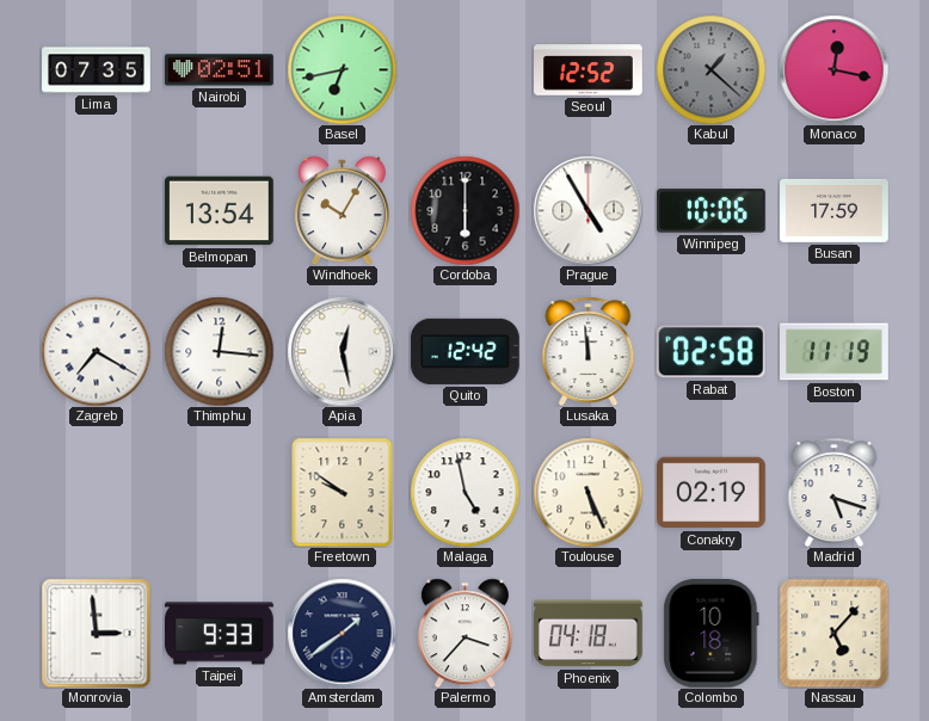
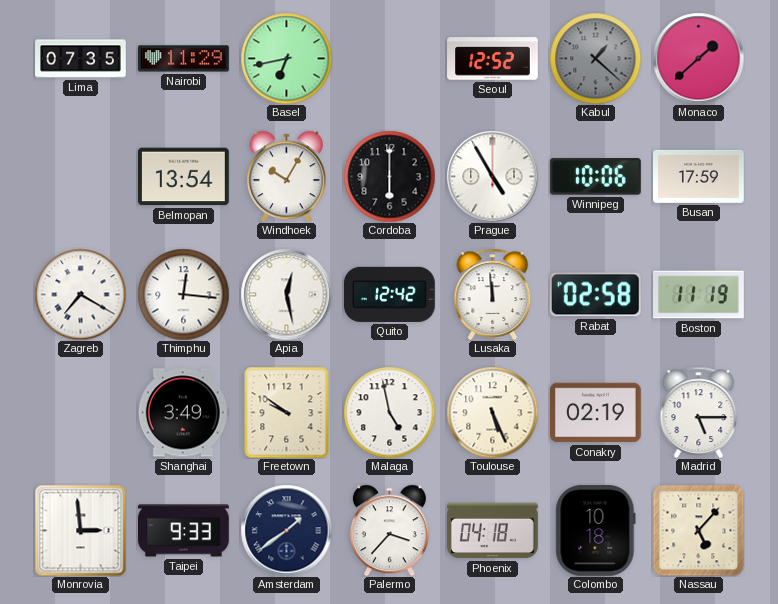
Nairobi: 02:51 -> 11:29
Monaco: 12:17 -> 1:38
Shanghai: none -> 3:49
Madrid: 5:18 -> 5:15
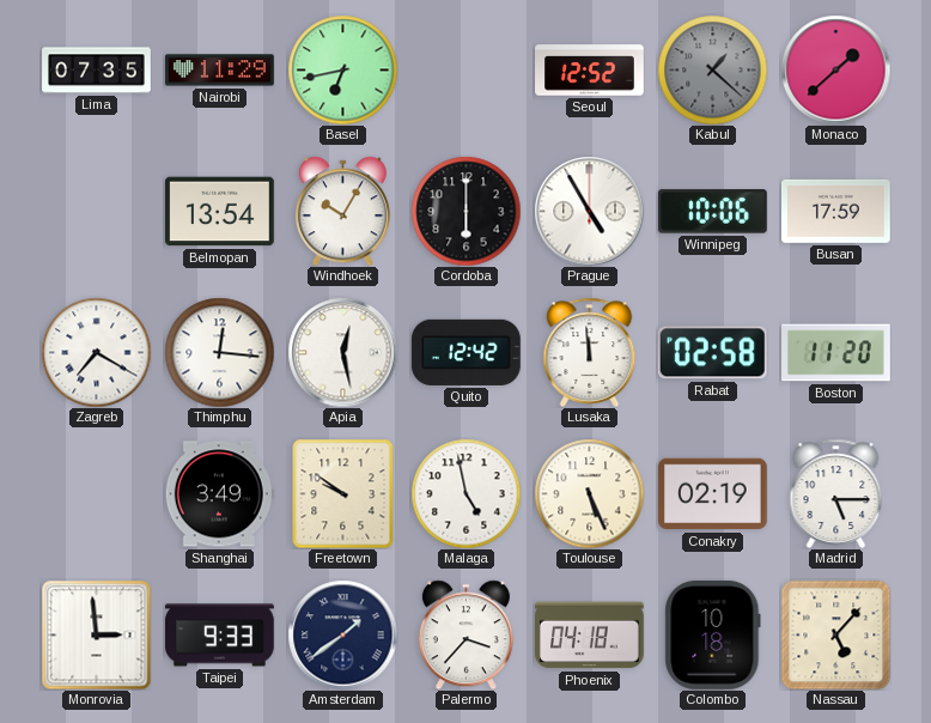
Boston: 11:19 -> 11:20
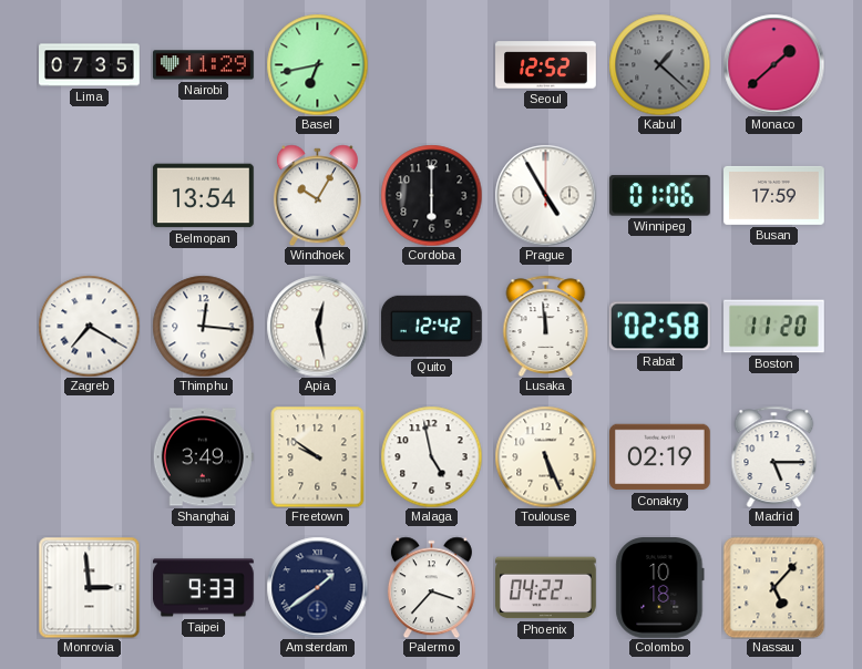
Winnipeg: 10:06 -> 01:06
Phoenix: 04:18 -> 04:22
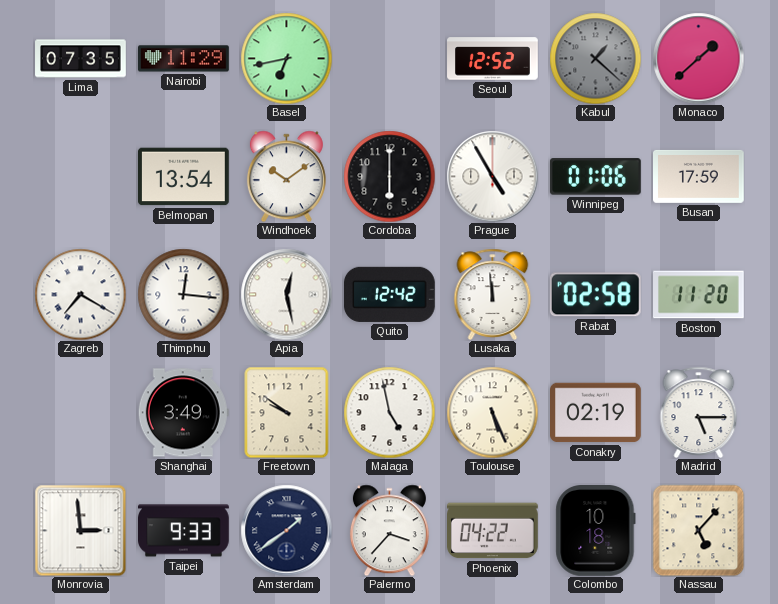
Windhoek: 10:05 -> 10:09
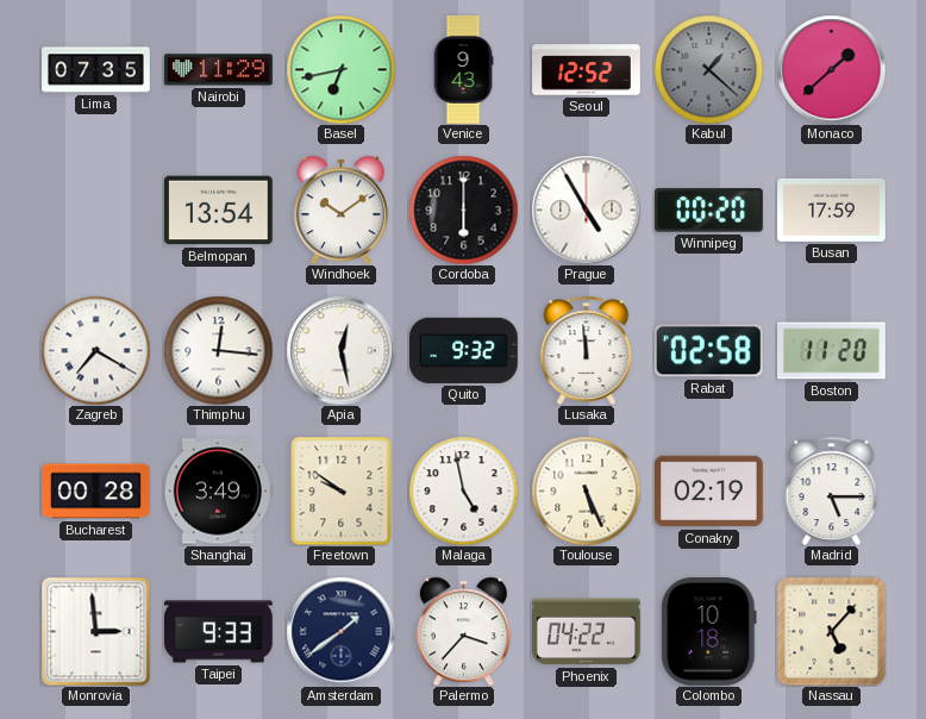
Venice: none -> 9:43
Winnipeg: 01:06 -> 00:20
Quito: 12:42 -> 9:32
Bucharest: none -> 00:28
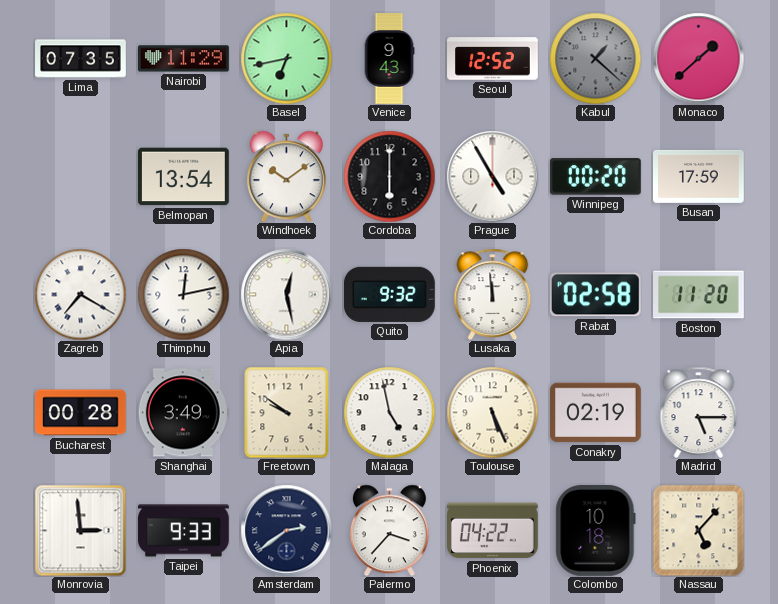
Thimphu: 12:16 -> 12:13
Amsterdam: 1:39 -> 2:39
